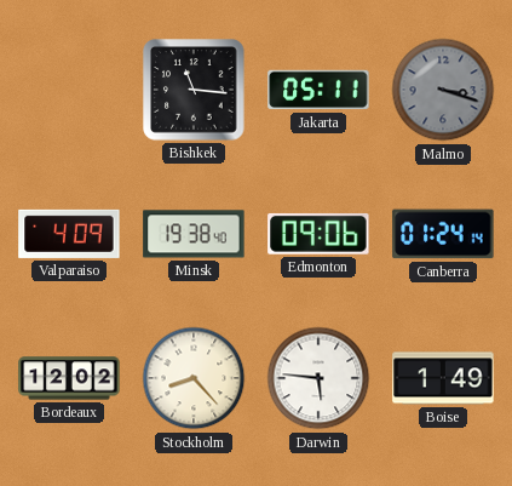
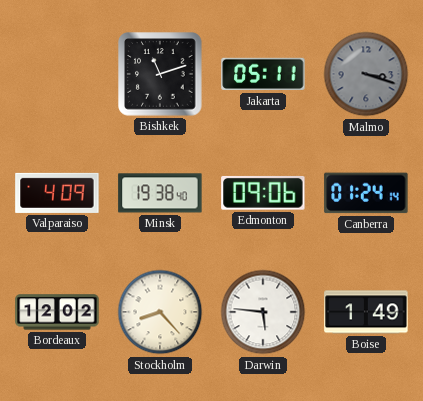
Bishkek: 11:16 -> 11:12
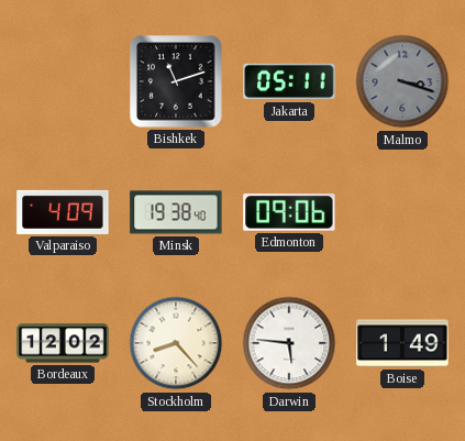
Canberra: 01:24 -> none
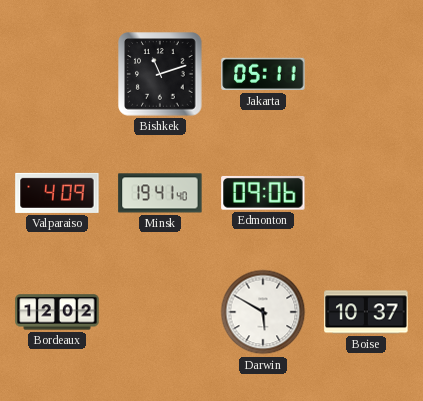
Malmo: 3:18 -> none
Minsk: 19:38 -> 19:41
Stockholm: 8:23 -> none
Darwin: 5:46 -> 5:50
Boise: 1:49 -> 10:37
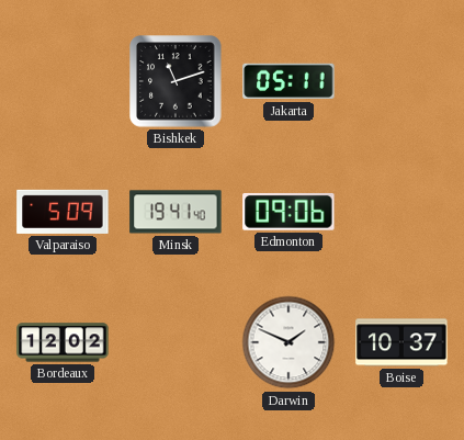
Valparaiso: 4:09 -> 5:09
Darwin: 5:50 -> 1:49
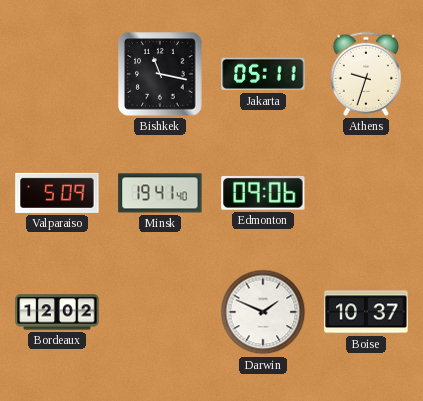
Bishkek: 11:12 -> 11:17
Athens: none -> 9:33
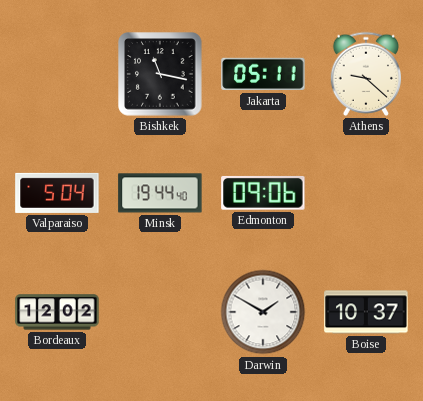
Athens: 9:33 -> 9:22
Valparaiso: 5:09 -> 5:04
Minsk: 19:41 -> 19:44
Darwin: 1:49 -> 1:50
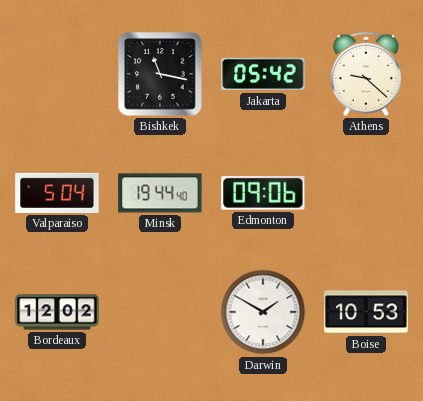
Jakarta: 05:11 -> 05:42
Boise: 10:37 -> 10:53
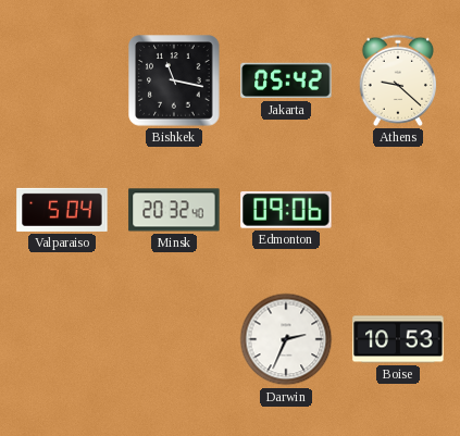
Minsk: 19:44 -> 20:32
Bordeaux: 12:02 -> none
Darwin: 1:50 -> 2:34
